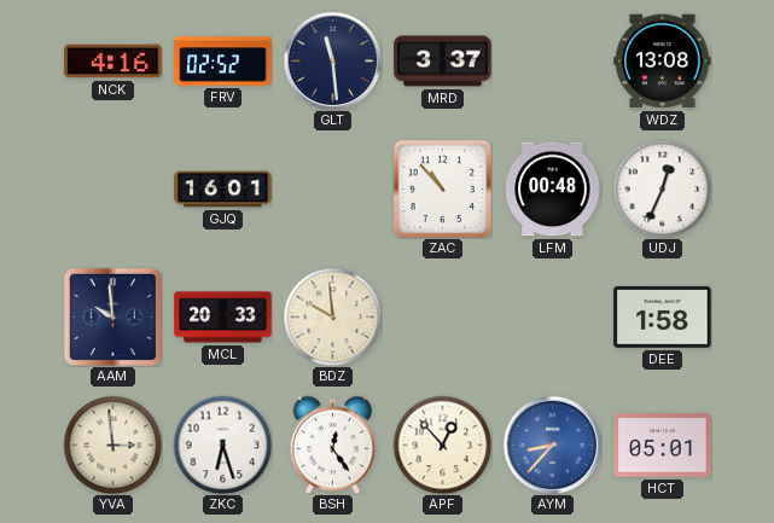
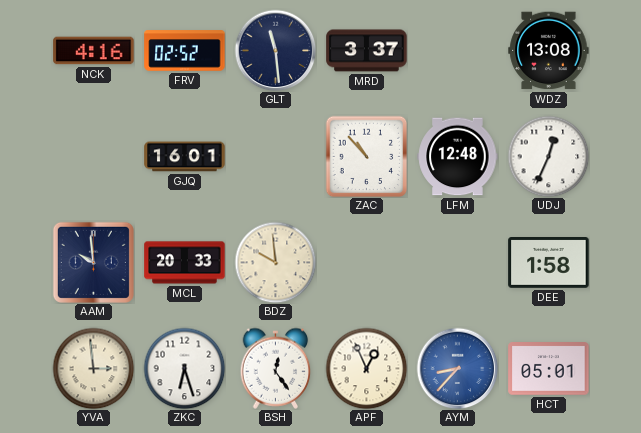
LFM: 00:48 -> 12:48
APF: 12:53 -> 12:56
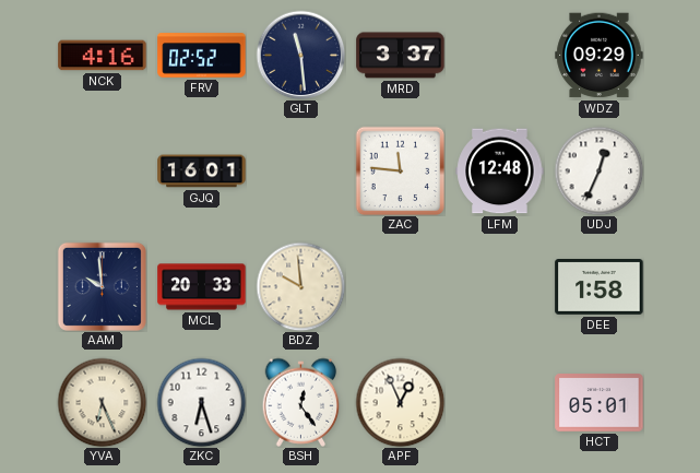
WDZ: 13:08 -> 09:29
ZAC: 10:53 -> 11:46
YVA: 2:59 -> 6:26
AYM: 8:37 -> none
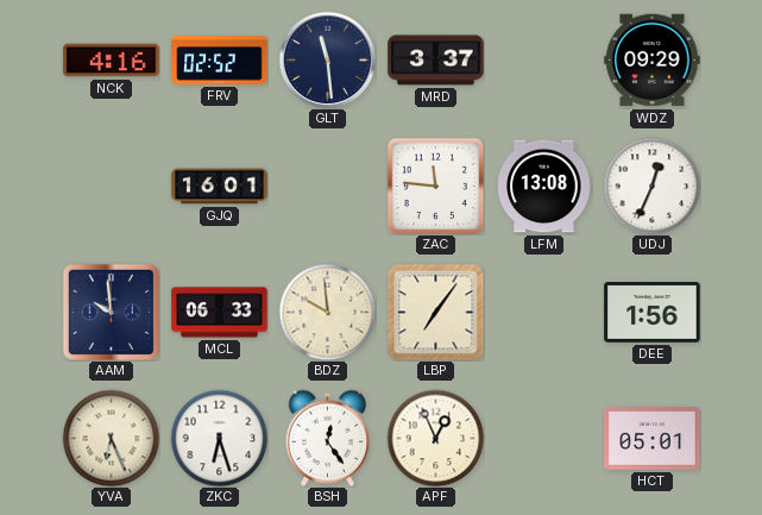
LFM: 12:48 -> 13:08
MCL: 20:33 -> 06:33
LBP: none -> 7:06
DEE: 1:58 -> 1:56
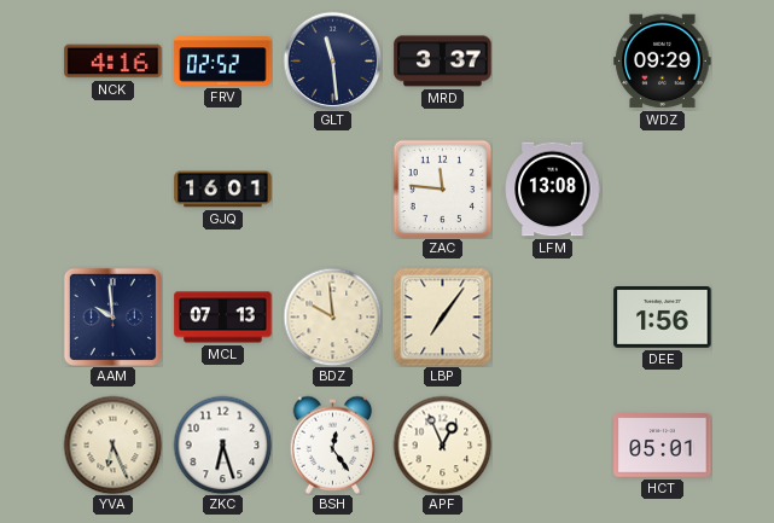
UDJ: 12:34 -> none
MCL: 06:33 -> 07:13
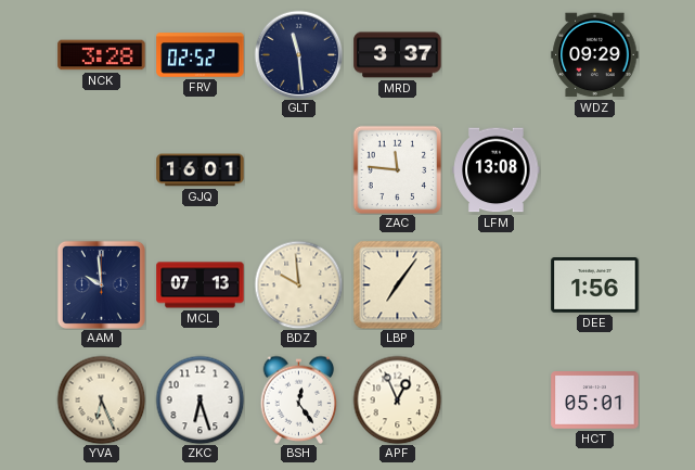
NCK: 4:16 -> 3:28
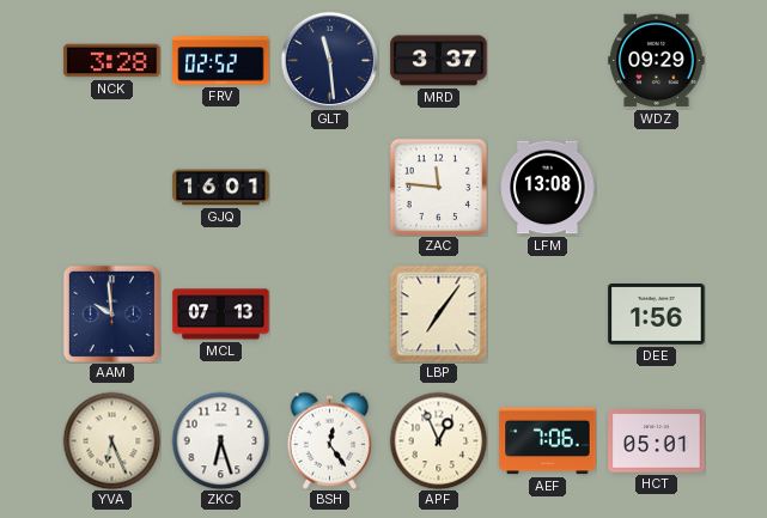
BDZ: 9:59 -> none
AEF: none -> 7:06
